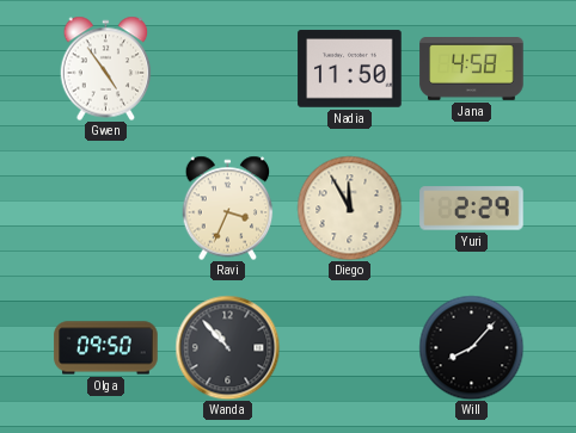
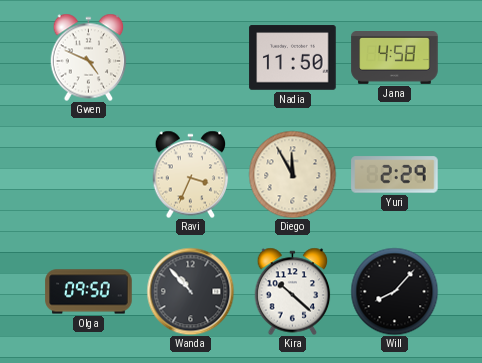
Gwen: 4:54 -> 4:49
Kira: none -> 10:22
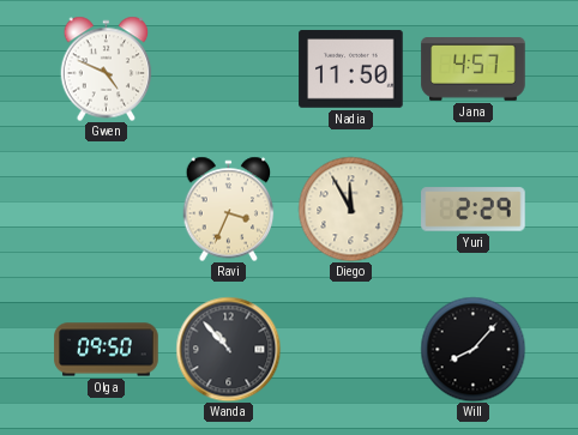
Jana: 4:58 -> 4:57
Kira: 10:22 -> none
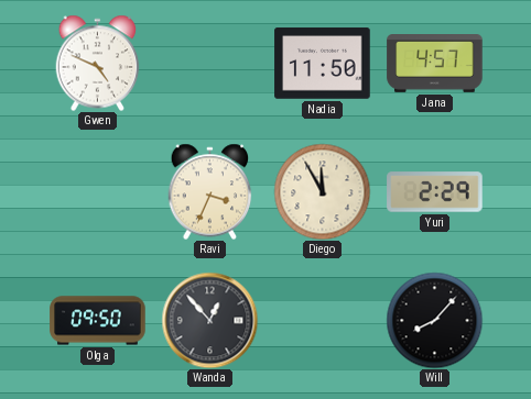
Wanda: 10:53 -> 12:53
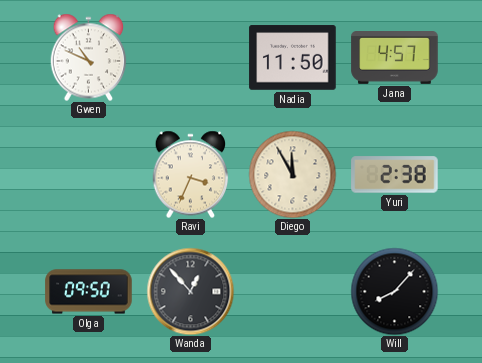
Gwen: 4:49 -> 10:49
Yuri: 2:29 -> 2:38
